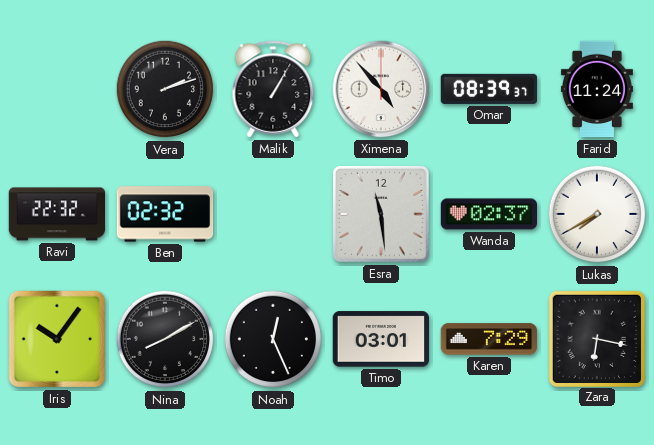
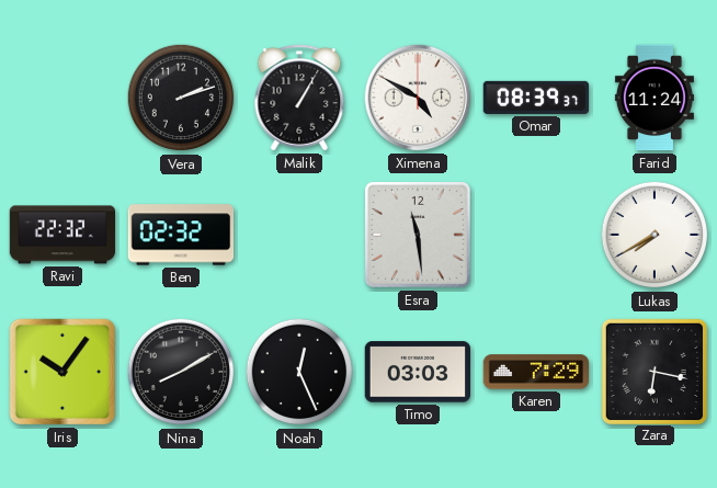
Ximena: 4:53 -> 4:50
Wanda: 02:37 -> none
Timo: 03:01 -> 03:03
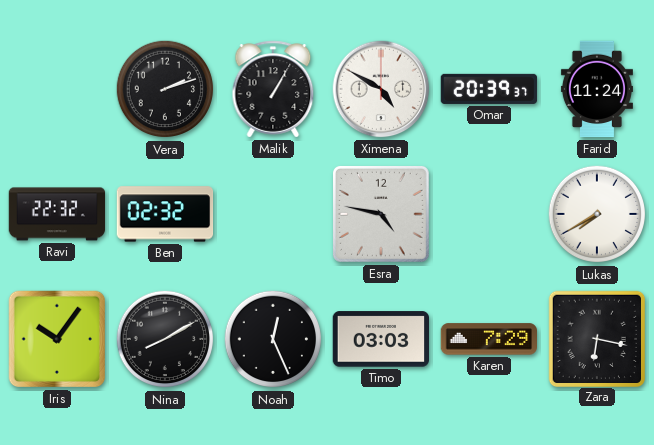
Omar: 08:39 -> 20:39
Esra: 11:29 -> 4:47
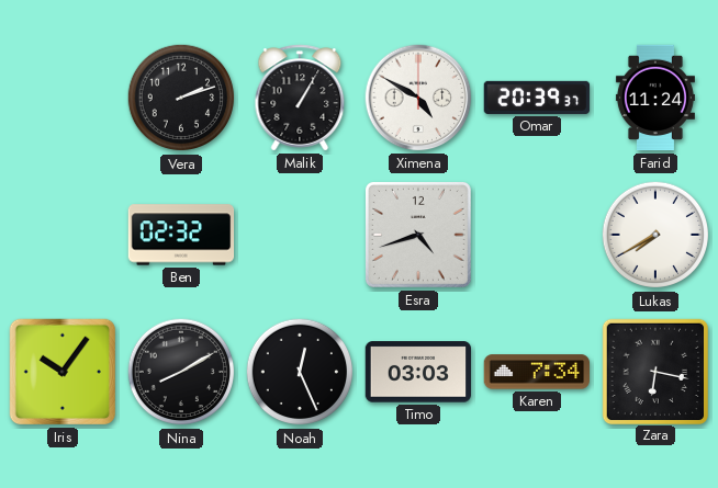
Ravi: 22:32 -> none
Esra: 4:47 -> 4:42
Karen: 7:29 -> 7:34
